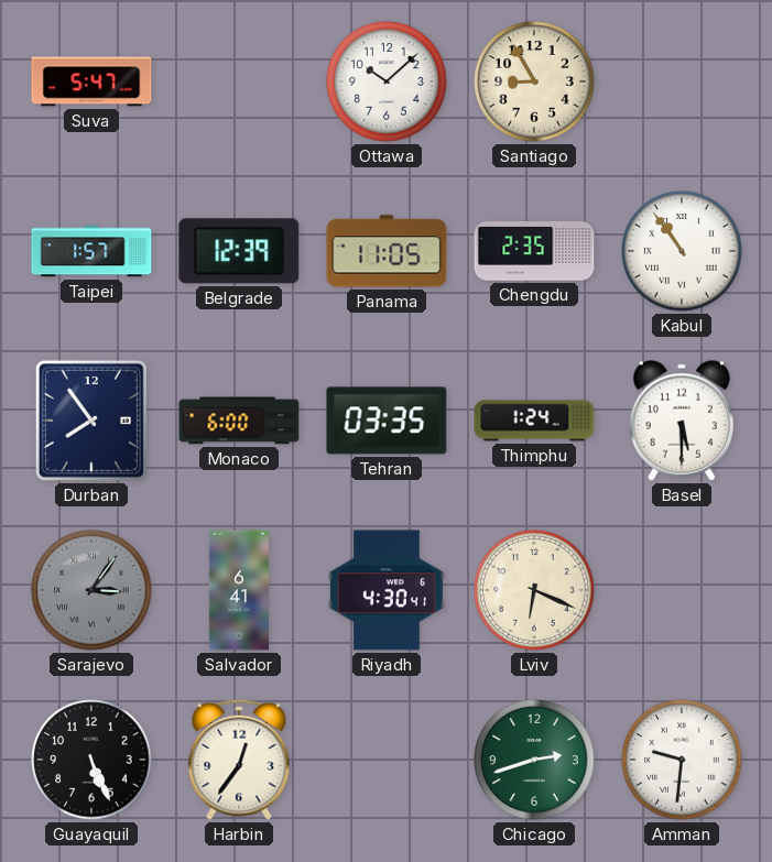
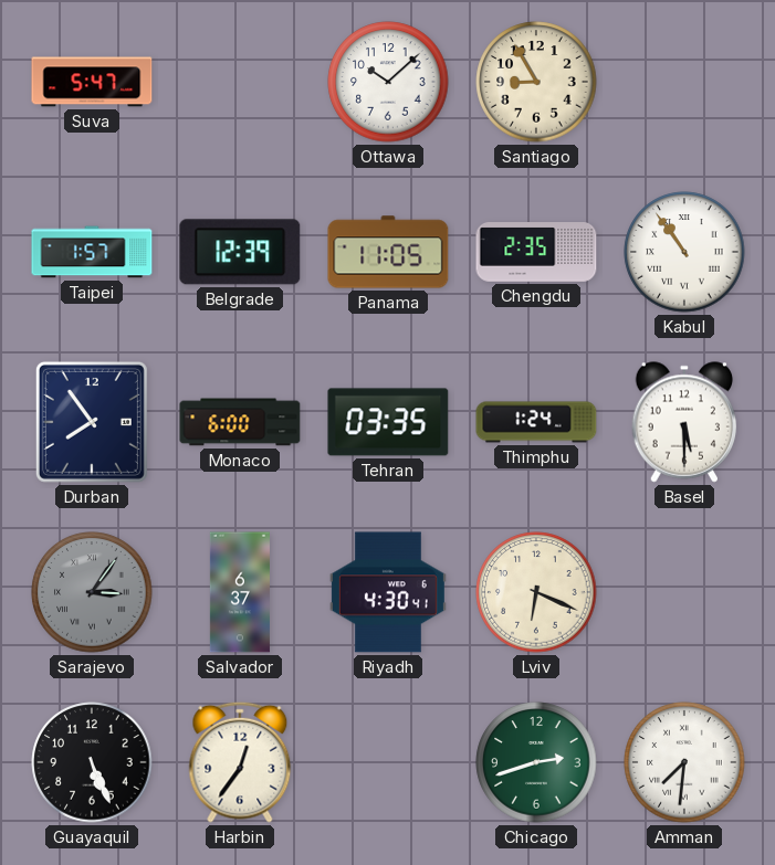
Salvador: 6:41 -> 6:37
Amman: 9:31 -> 7:31
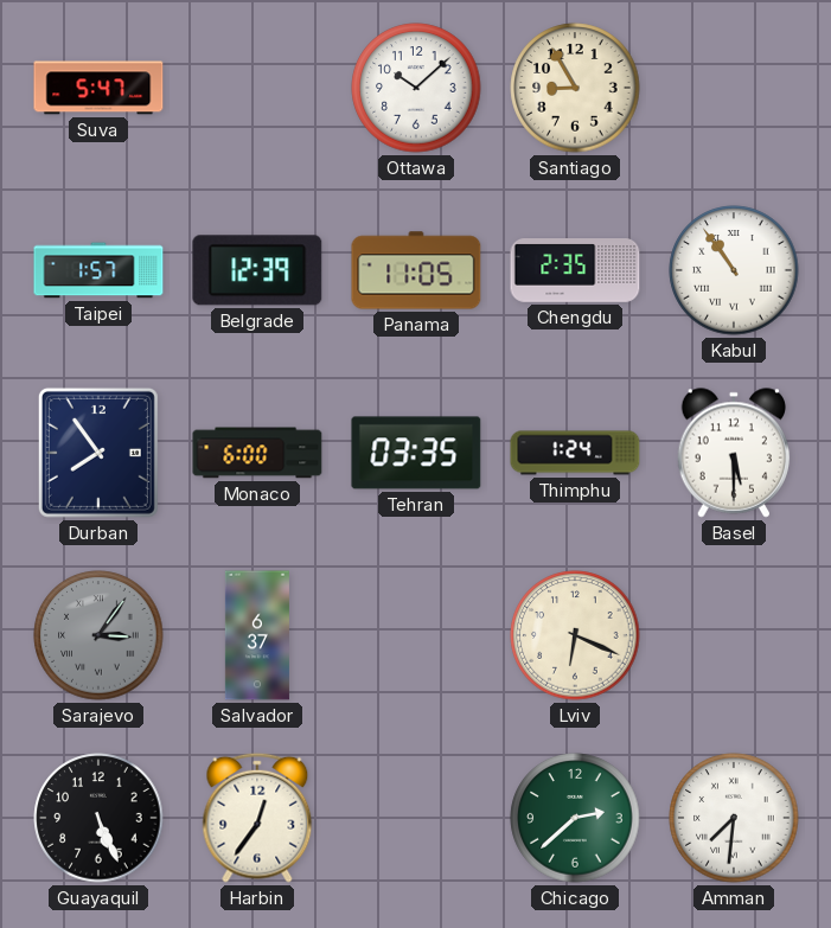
Riyadh: 4:30 -> none
Chicago: 2:42 -> 2:38
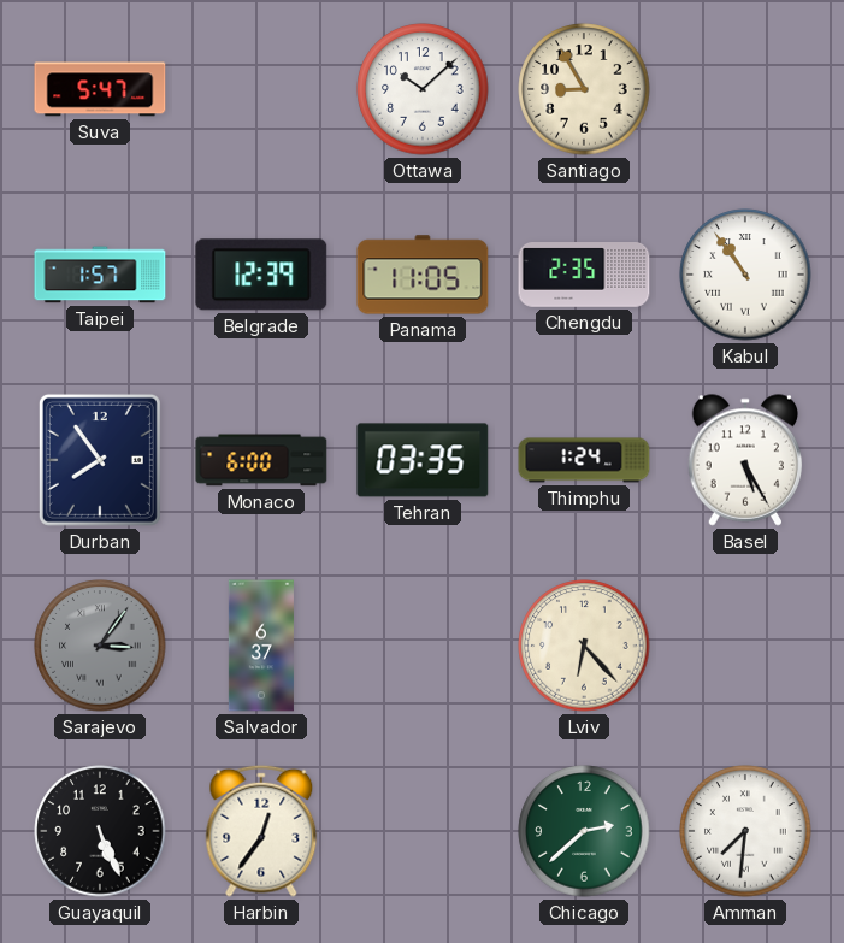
Basel: 5:30 -> 5:25
Lviv: 6:19 -> 6:23
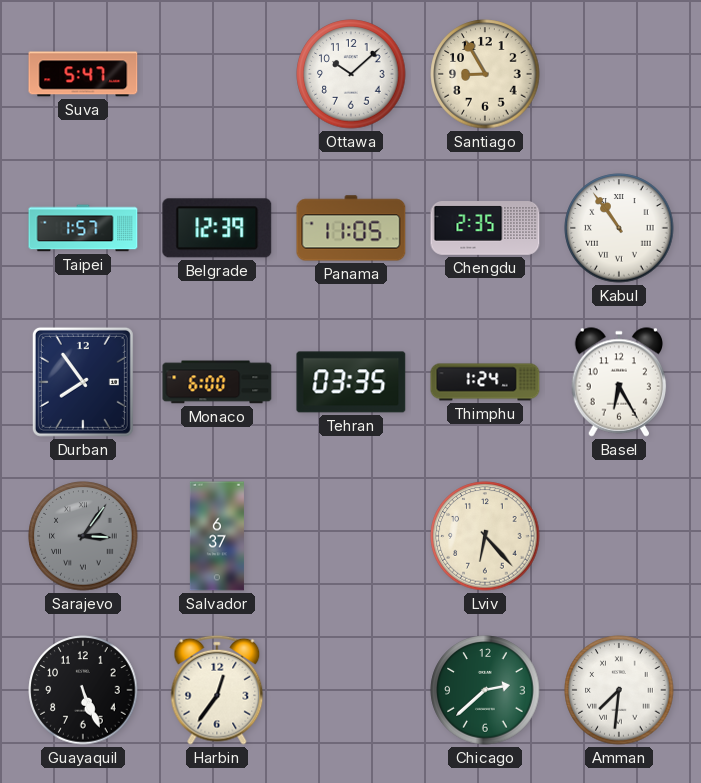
Basel: 5:25 -> 6:25
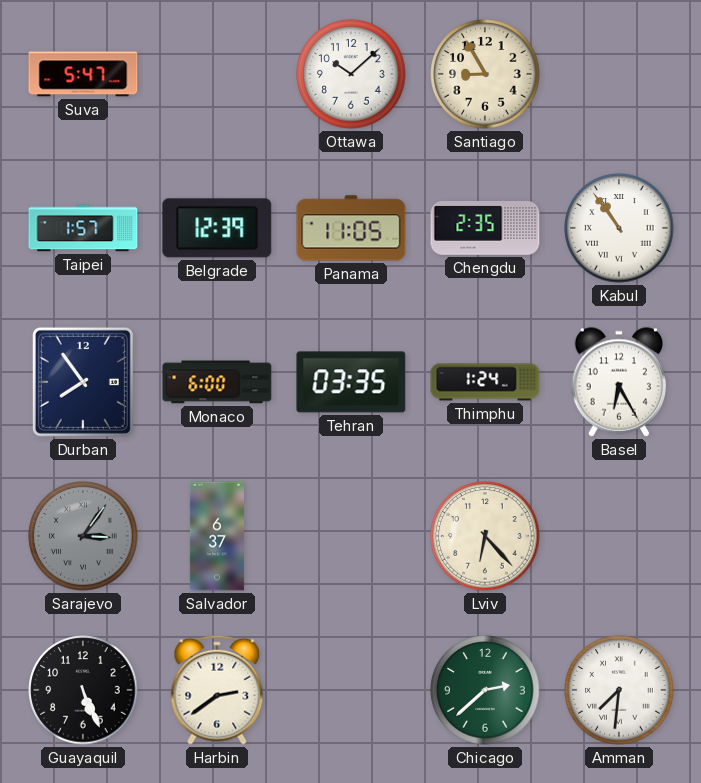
Harbin: 12:36 -> 2:39
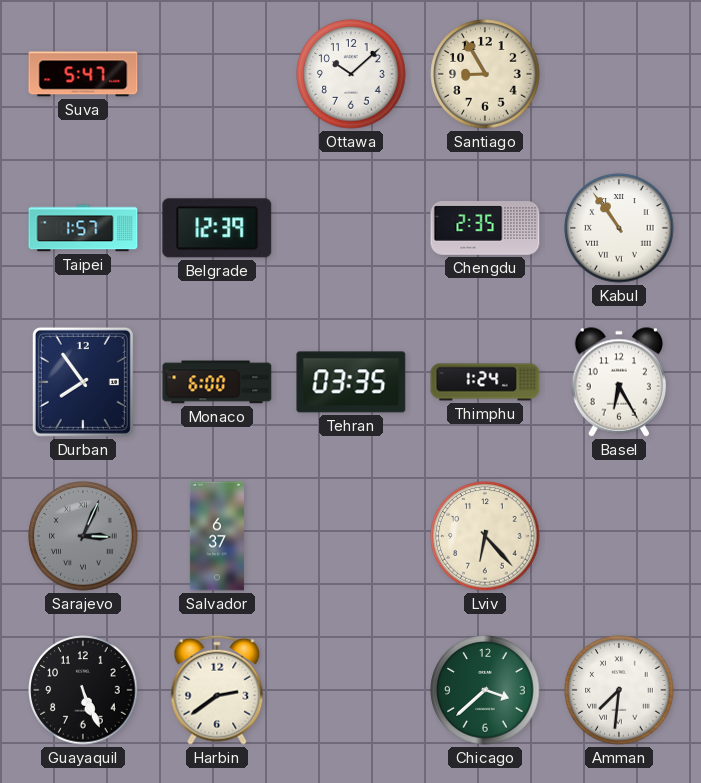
Panama: 11:05 -> none
Sarajevo: 3:06 -> 3:04
Chicago: 2:38 -> 3:38
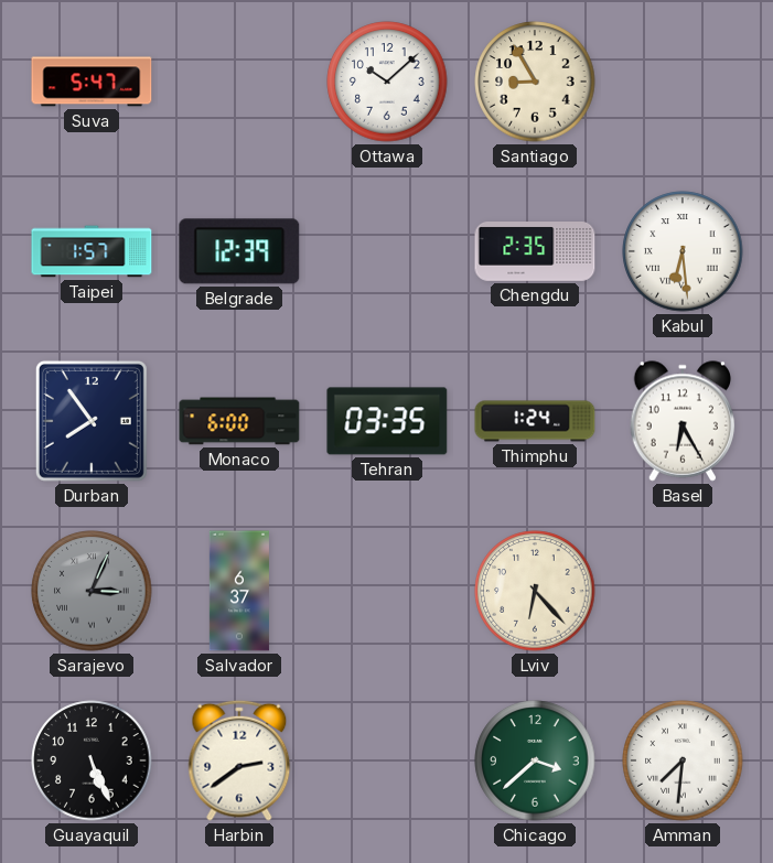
Kabul: 10:54 -> 6:29
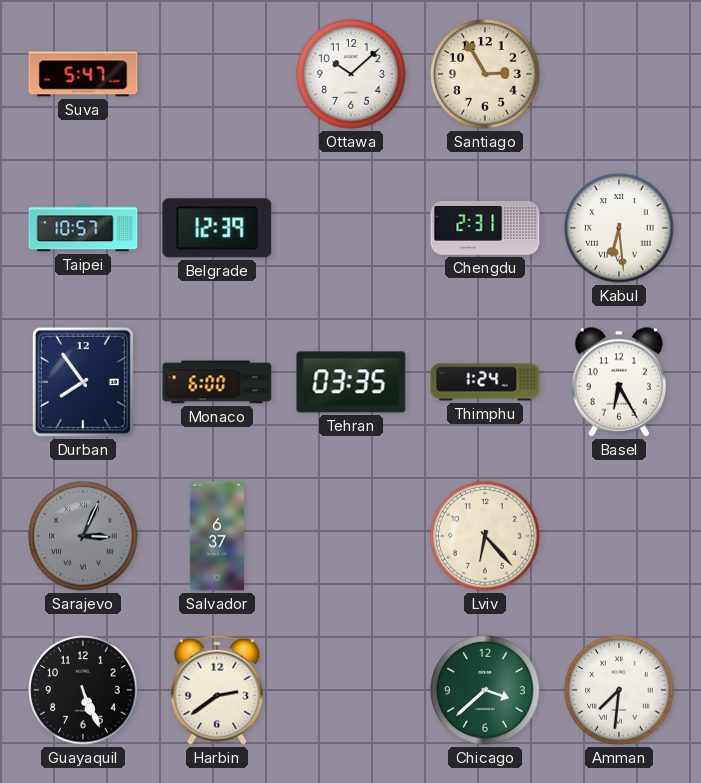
Santiago: 8:55 -> 2:55
Taipei: 1:57 -> 10:57
Chengdu: 2:35 -> 2:31
